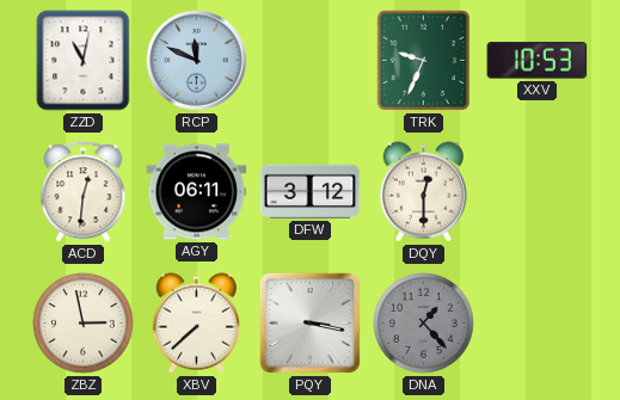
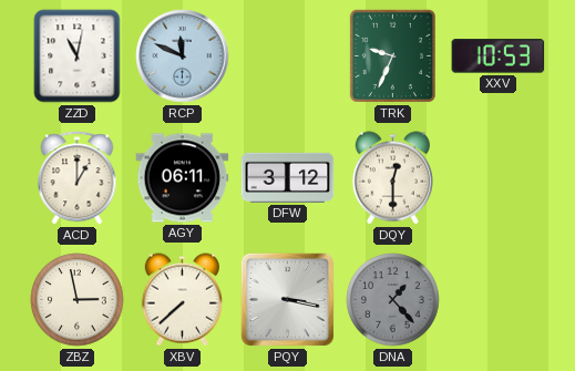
ACD: 12:31 -> 1:00
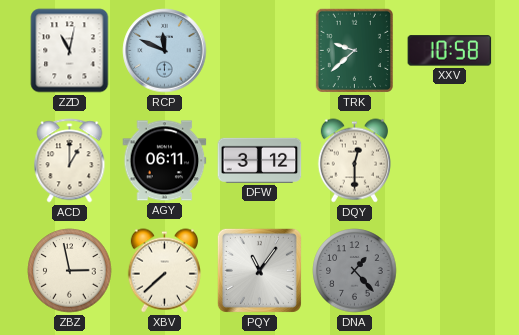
TRK: 9:34 -> 9:38
XXV: 10:53 -> 10:58
PQY: 3:17 -> 11:06
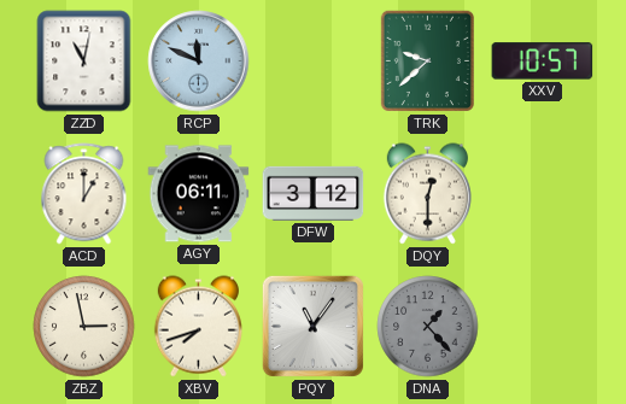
XXV: 10:58 -> 10:57
XBV: 7:38 -> 7:42
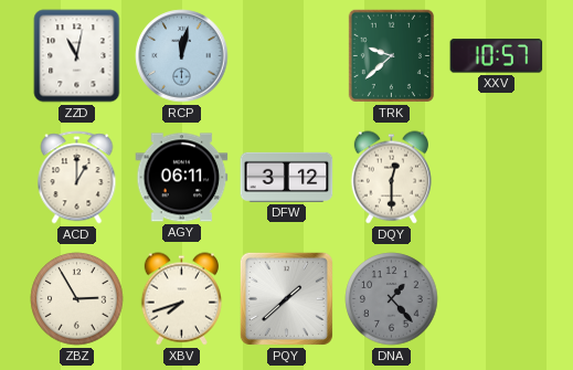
RCP: 11:49 -> 12:02
ZBZ: 2:58 -> 2:55
PQY: 11:06 -> 1:38
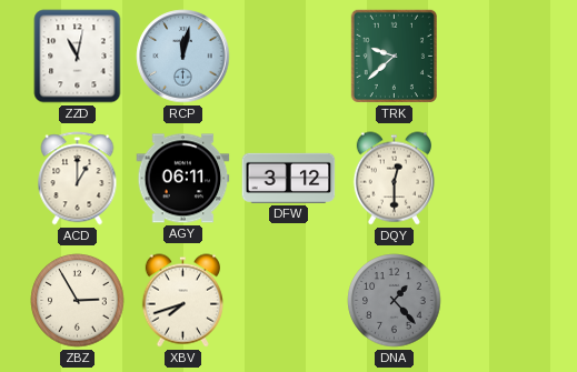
XXV: 10:57 -> none
PQY: 1:38 -> none
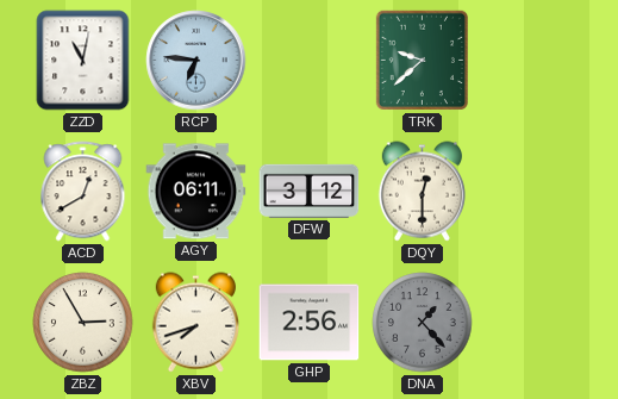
RCP: 12:02 -> 6:46
ACD: 1:00 -> 12:40
GHP: none -> 2:56
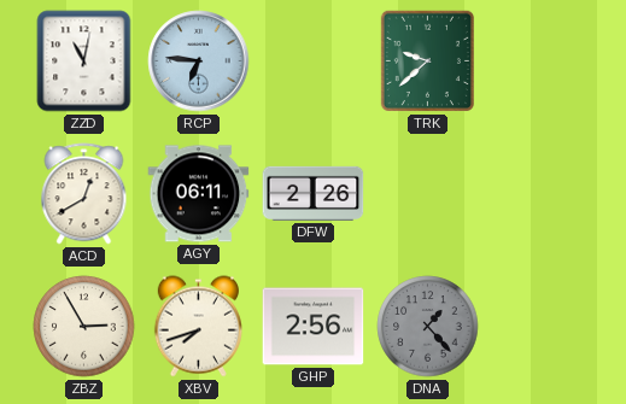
DFW: 3:12 -> 2:26
DQY: 12:30 -> none
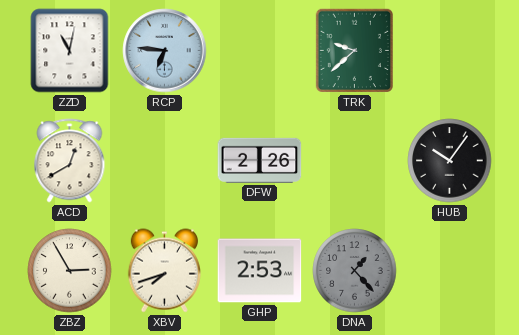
AGY: 06:11 -> none
HUB: none -> 10:06
GHP: 2:56 -> 2:53
